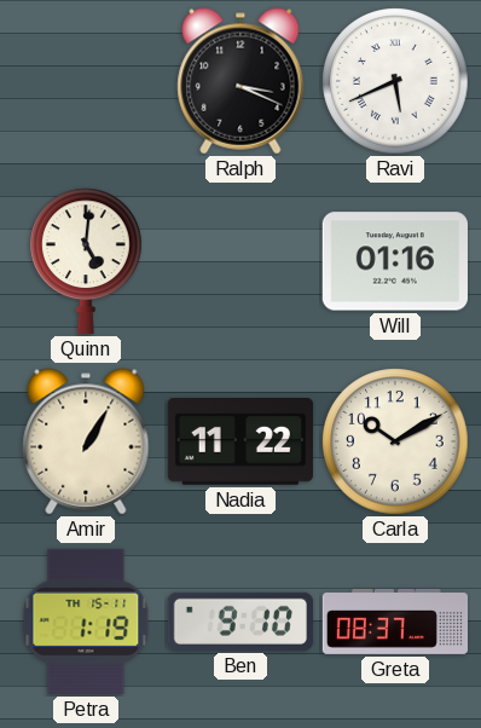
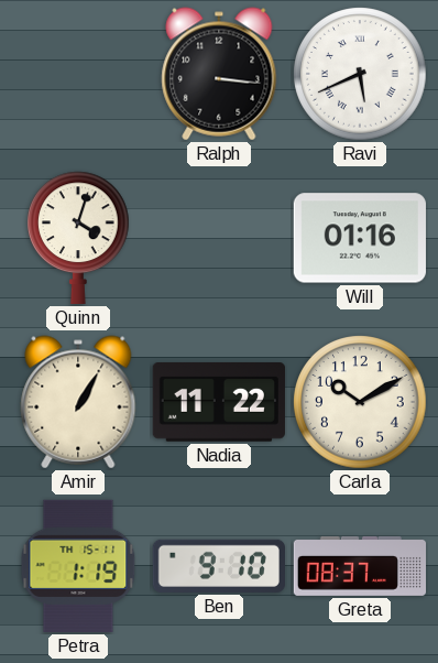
Ralph: 3:19 -> 3:16
Quinn: 5:01 -> 4:03
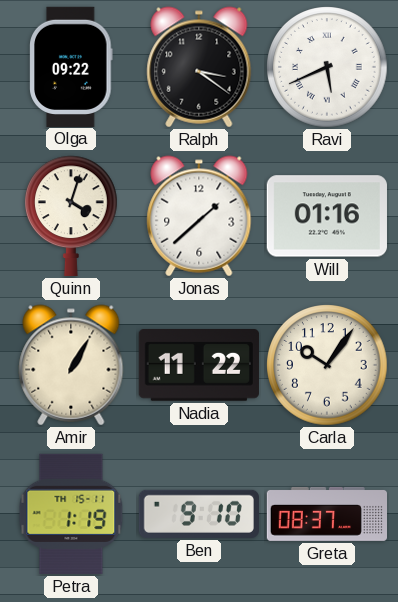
Olga: none -> 09:22
Ralph: 3:16 -> 3:21
Jonas: none -> 1:38
Carla: 10:10 -> 10:06
